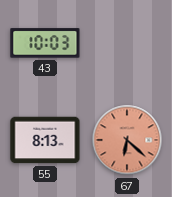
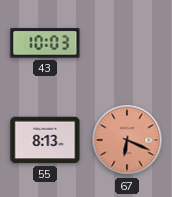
67: 6:22 -> 6:19
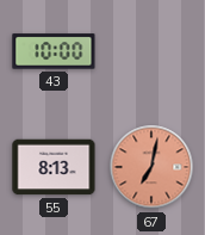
43: 10:03 -> 10:00
67: 6:19 -> 7:02
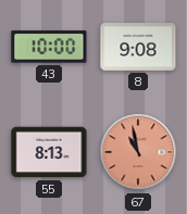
8: none -> 9:08
67: 7:02 -> 10:58
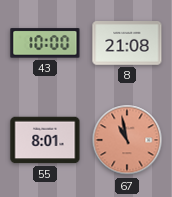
8: 9:08 -> 21:08
55: 8:13 -> 8:01
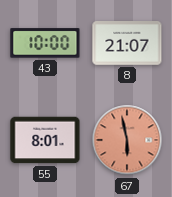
8: 21:08 -> 21:07
67: 10:58 -> 5:58
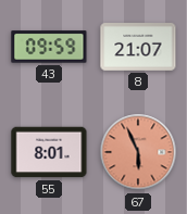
43: 10:00 -> 09:59
67: 5:58 -> 5:56
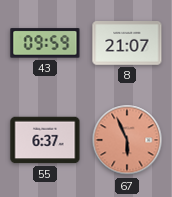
55: 8:01 -> 6:37
